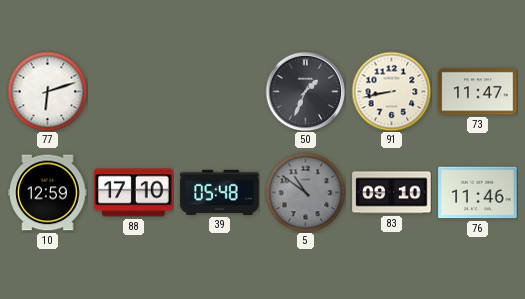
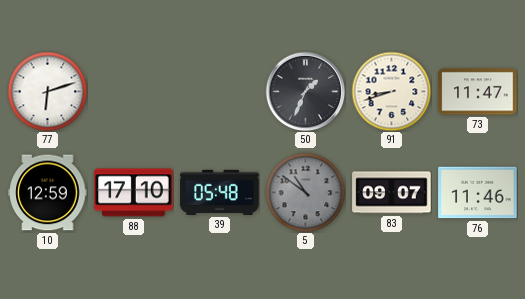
91: 8:43 -> 8:42
83: 09:10 -> 09:07
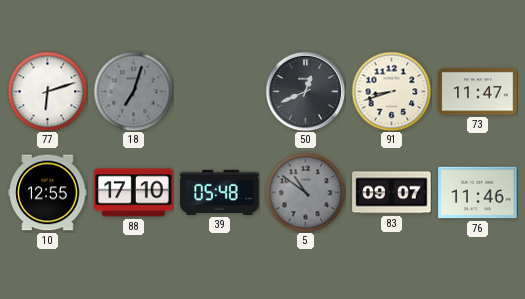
18: none -> 7:03
50: 1:34 -> 12:41
10: 12:59 -> 12:55
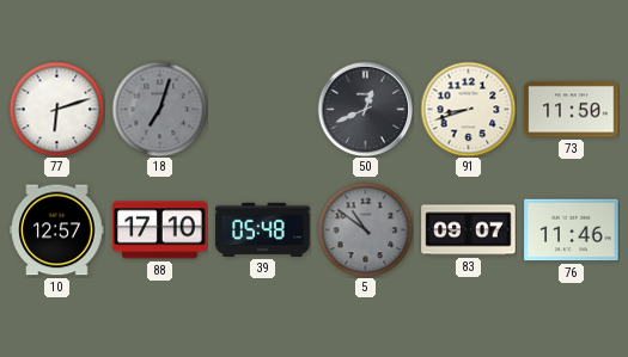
73: 11:47 -> 11:50
10: 12:55 -> 12:57
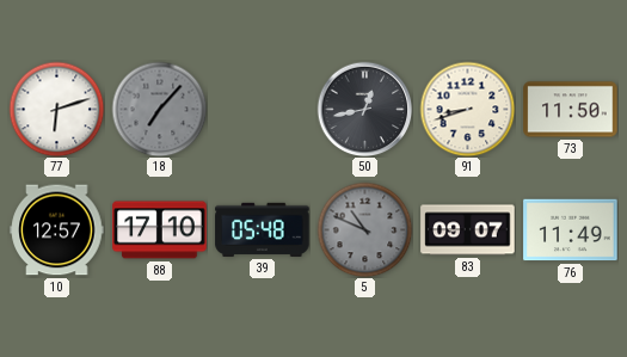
18: 7:03 -> 7:07
50: 12:41 -> 12:43
5: 10:51 -> 10:49
76: 11:46 -> 11:49
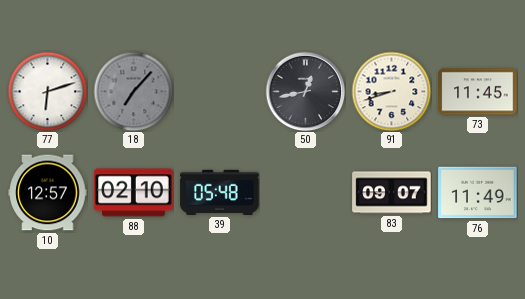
73: 11:50 -> 11:45
88: 17:10 -> 02:10
5: 10:49 -> none
